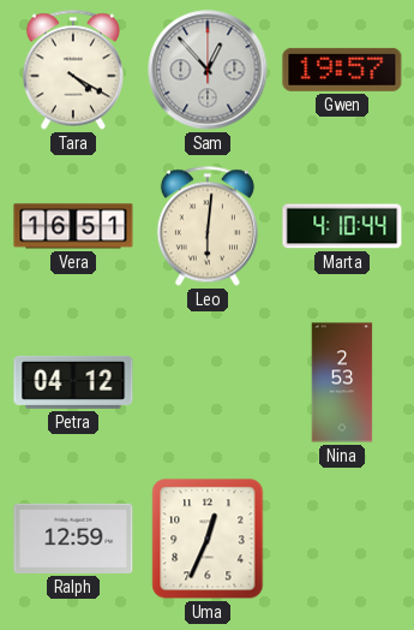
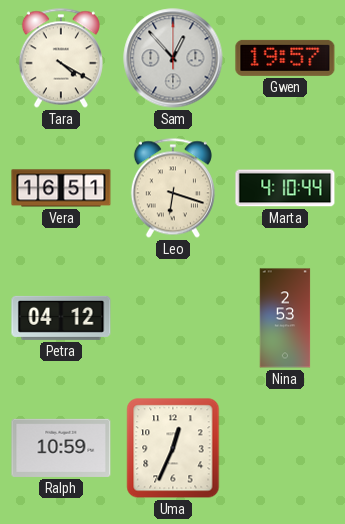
Leo: 6:01 -> 6:18
Ralph: 12:59 -> 10:59
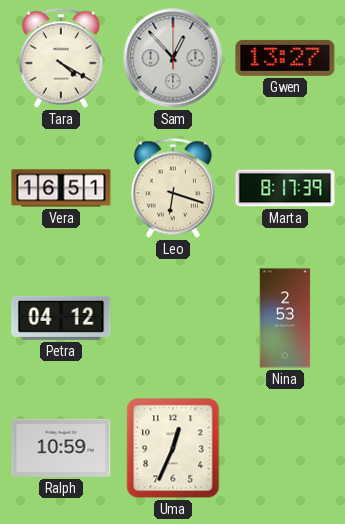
Gwen: 19:57 -> 13:27
Marta: 4:10 -> 8:17
